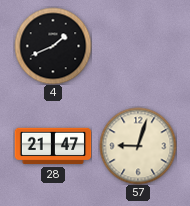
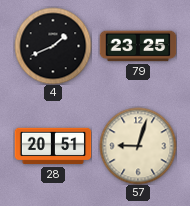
79: none -> 23:25
28: 21:47 -> 20:51
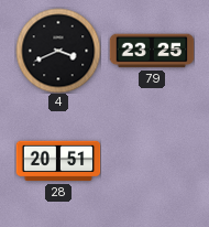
4: 1:41 -> 3:41
57: 9:03 -> none
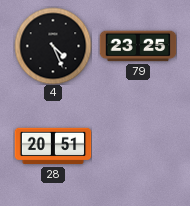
4: 3:41 -> 4:26
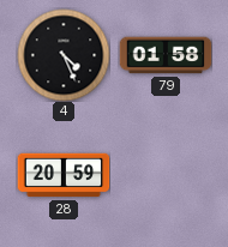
79: 23:25 -> 01:58
28: 20:51 -> 20:59
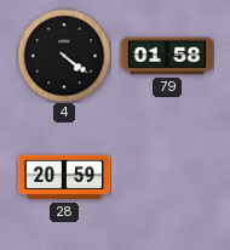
4: 4:26 -> 4:21
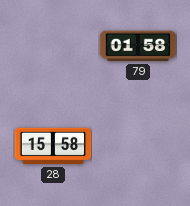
4: 4:21 -> none
28: 20:59 -> 15:58
